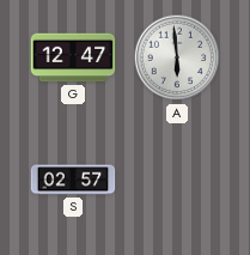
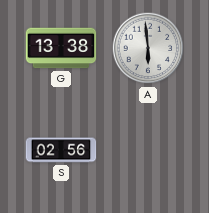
G: 12:47 -> 13:38
S: 02:57 -> 02:56
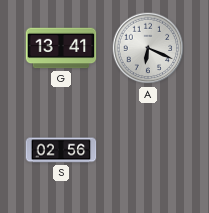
G: 13:38 -> 13:41
A: 5:59 -> 6:19
